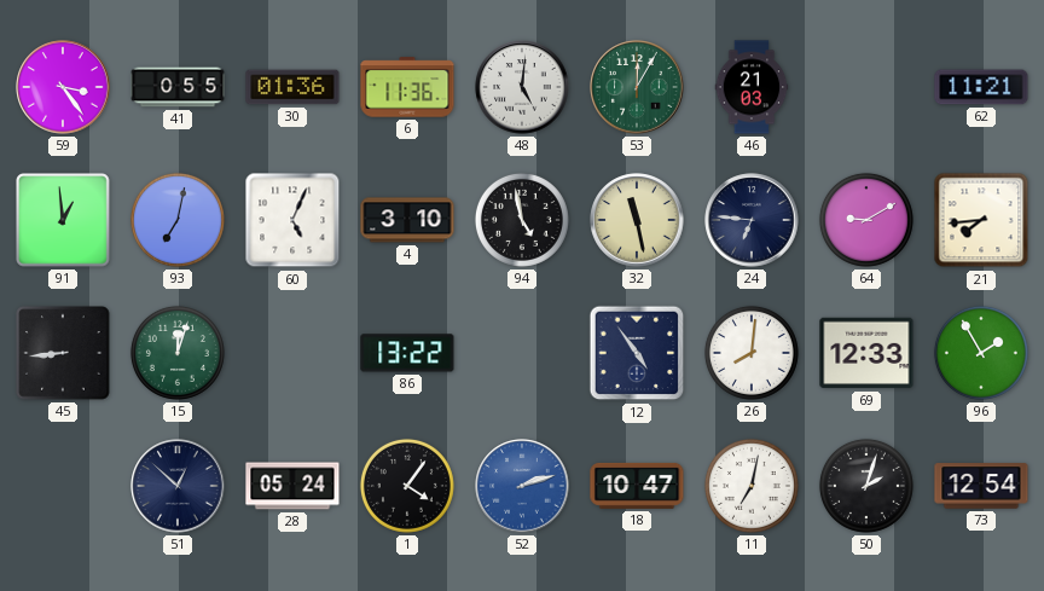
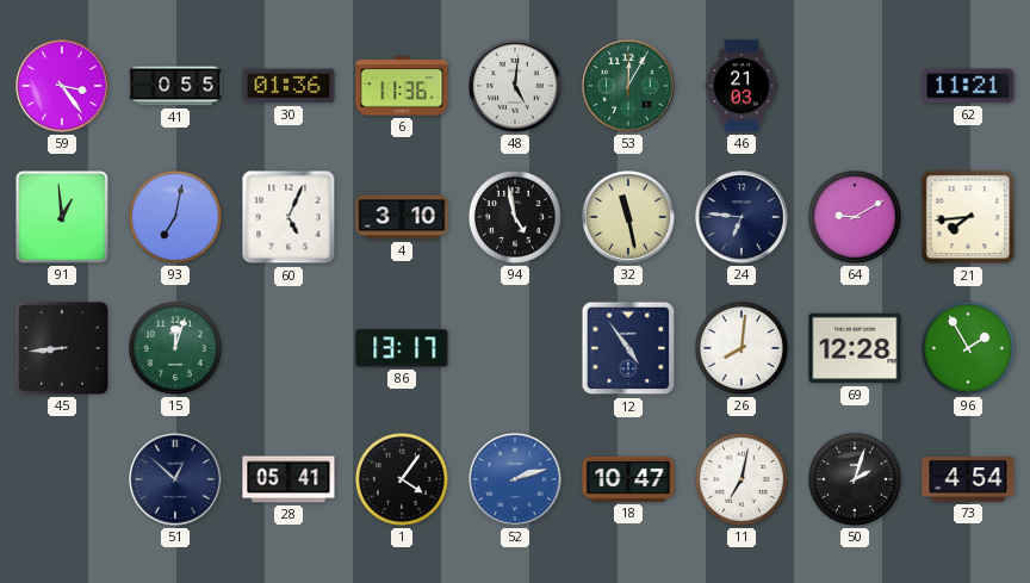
86: 13:22 -> 13:17
69: 12:33 -> 12:28
28: 05:24 -> 05:41
73: 12:54 -> 4:54
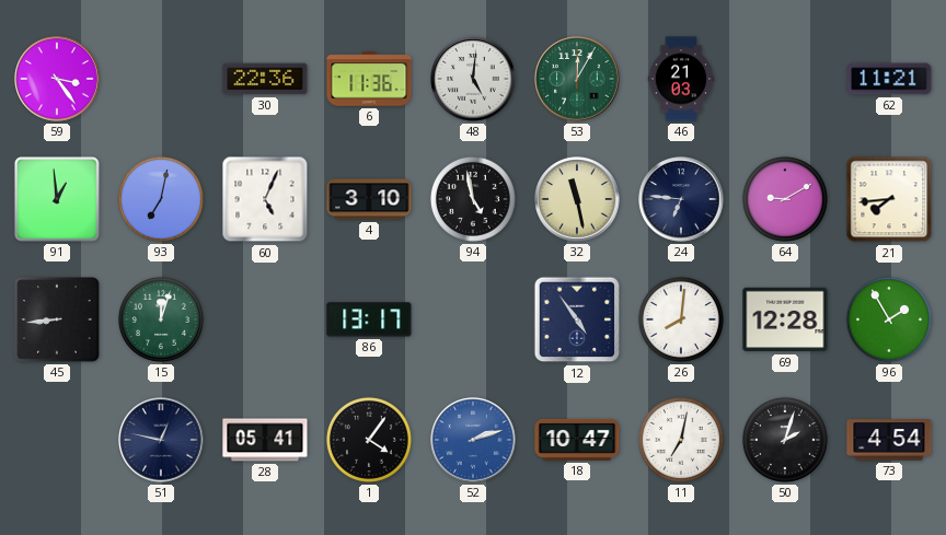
41: 0:55 -> none
30: 01:36 -> 22:36
51: 12:52 -> 12:47
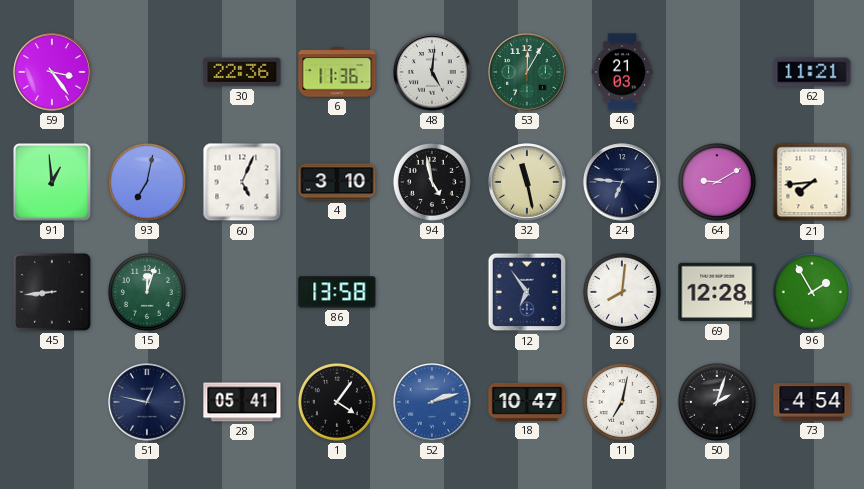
86: 13:17 -> 13:58
12: 4:54 -> 6:54
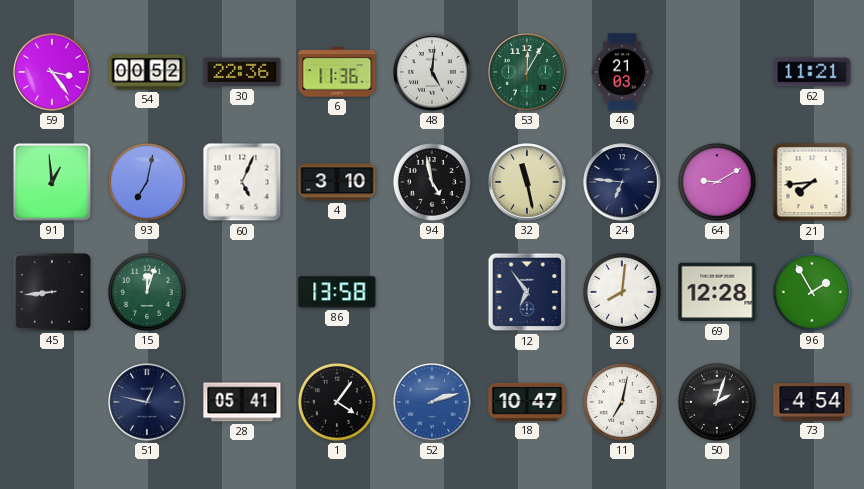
54: none -> 00:52
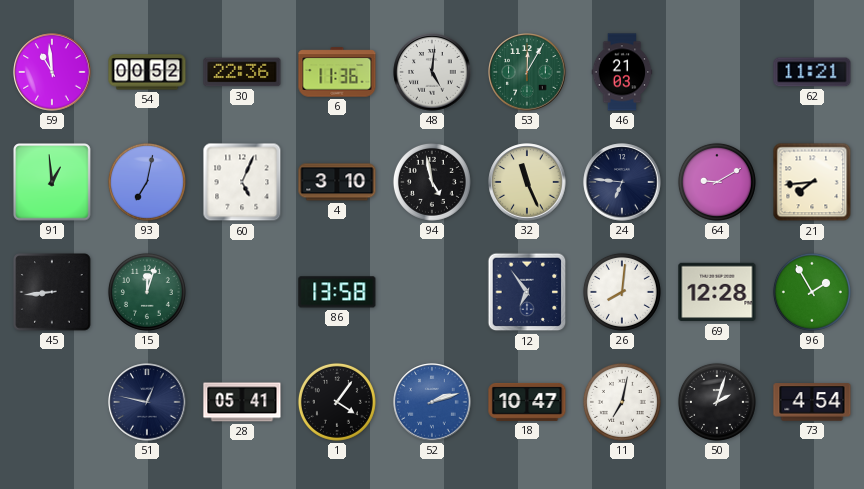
59: 3:24 -> 10:59
32: 11:28 -> 11:26
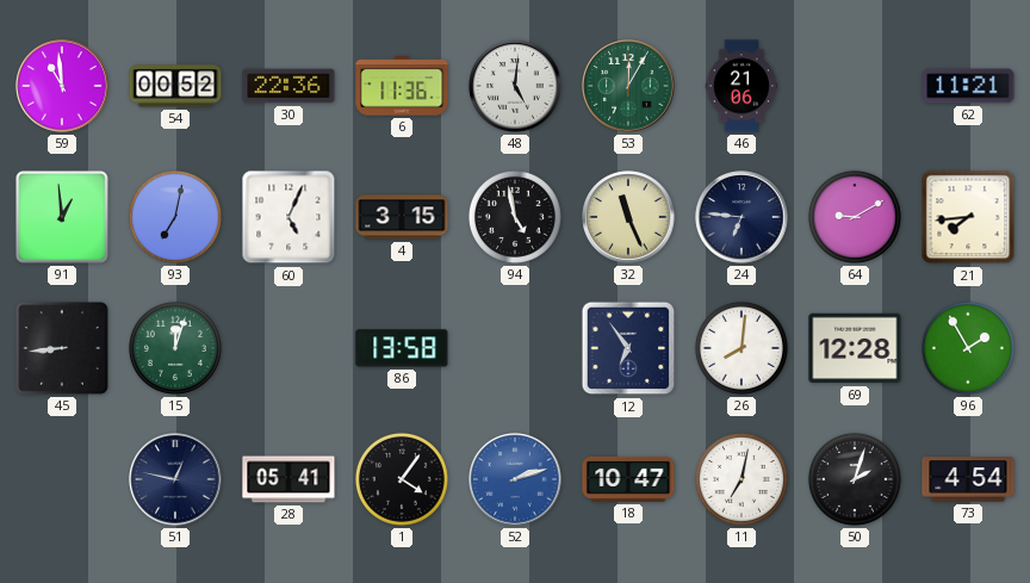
46: 21:03 -> 21:06
4: 3:10 -> 3:15
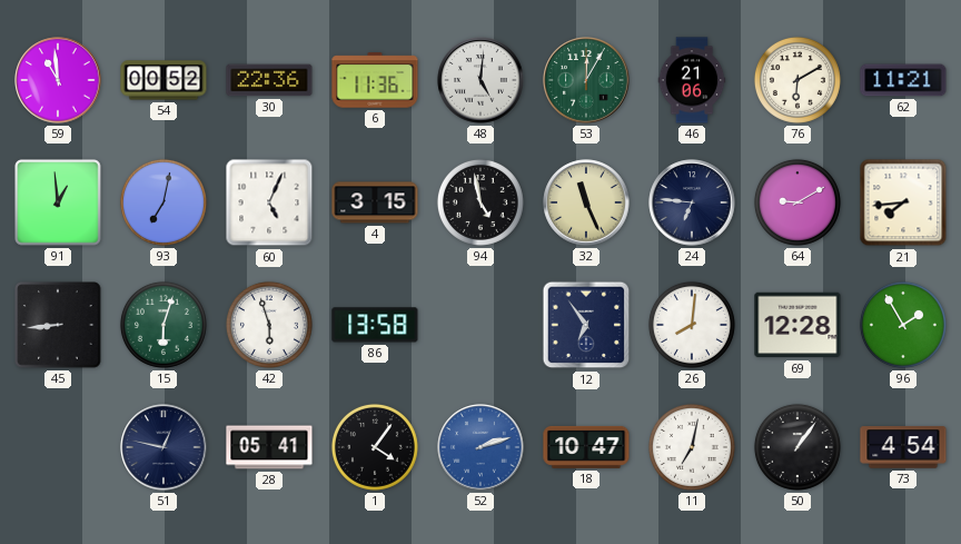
76: none -> 6:10
15: 12:03 -> 6:03
42: none -> 5:57
50: 2:03 -> 1:06
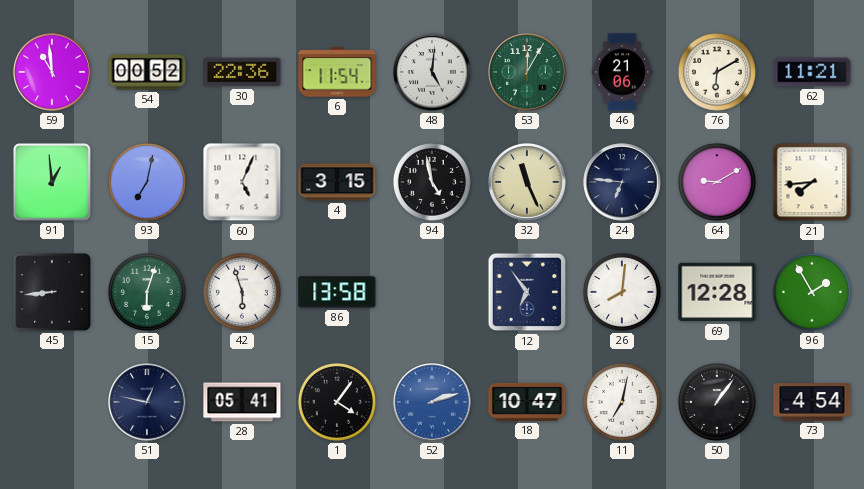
6: 11:36 -> 11:54
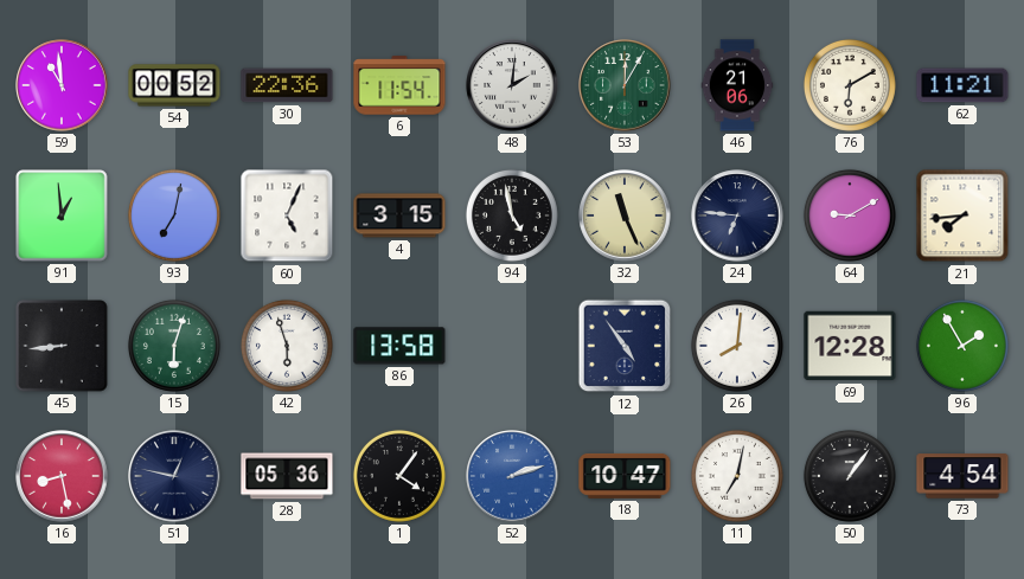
48: 5:01 -> 2:01
12: 6:54 -> 4:54
16: none -> 8:28
28: 05:41 -> 05:36
